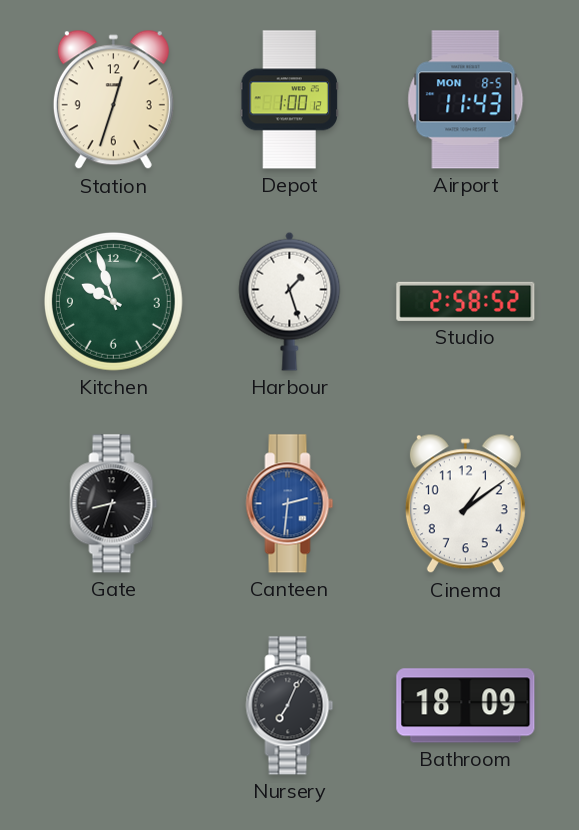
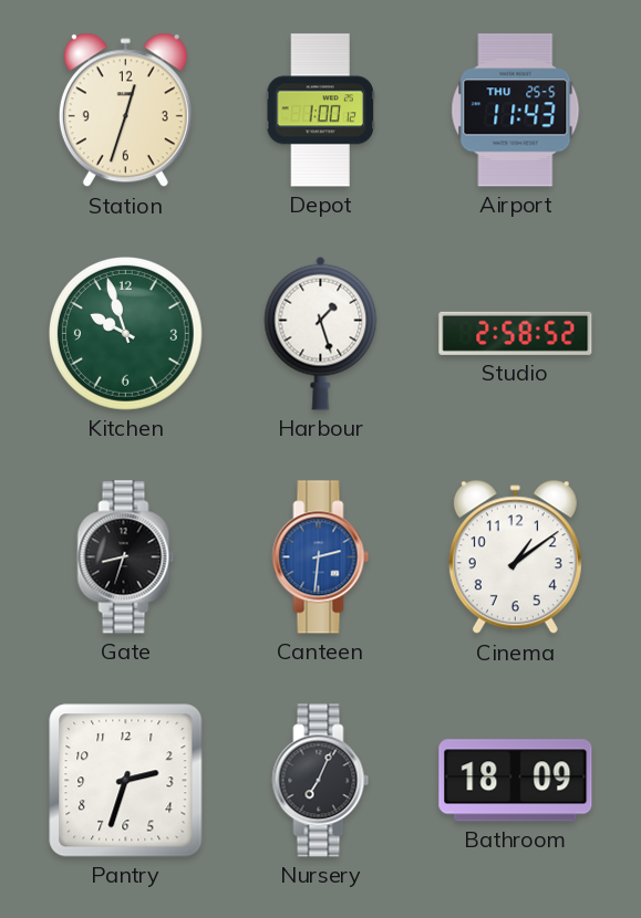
Airport date: MON 8-5 -> THU 25-5
Pantry: none -> 2:33
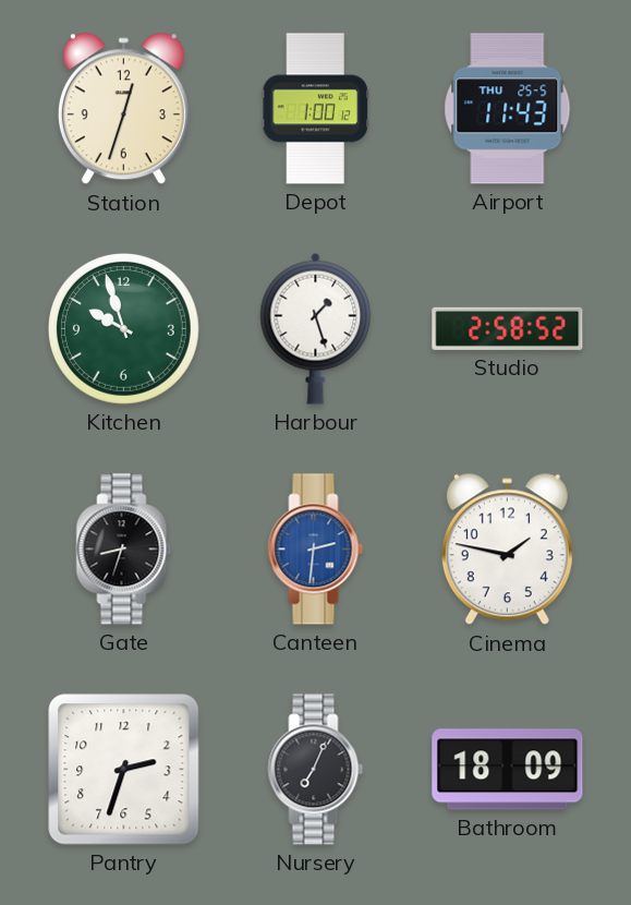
Cinema: 1:09 -> 1:47
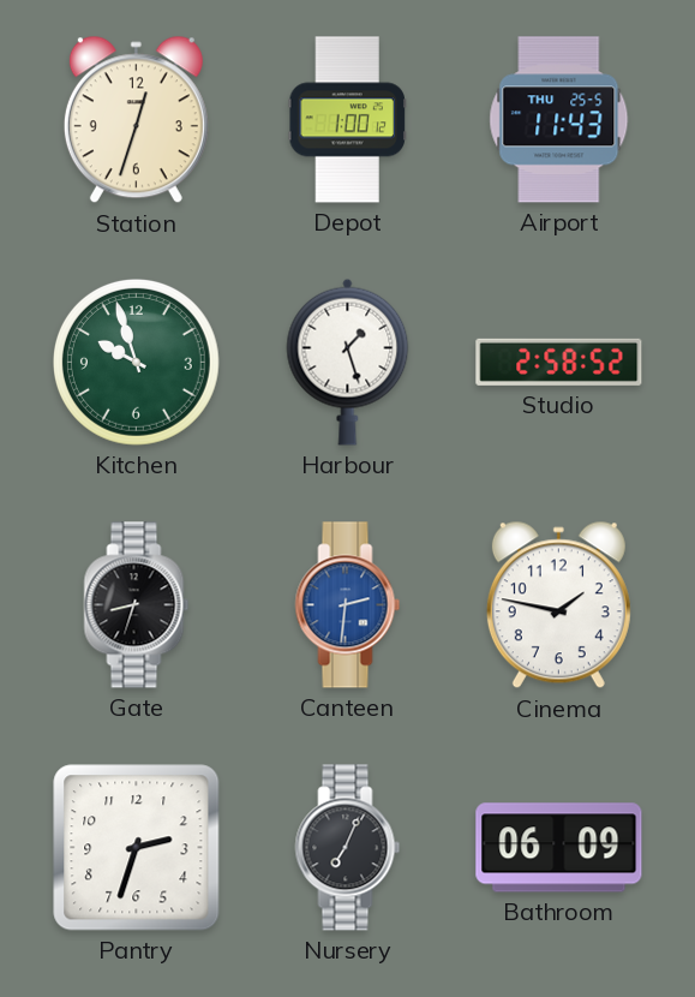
Bathroom: 18:09 -> 06:09
